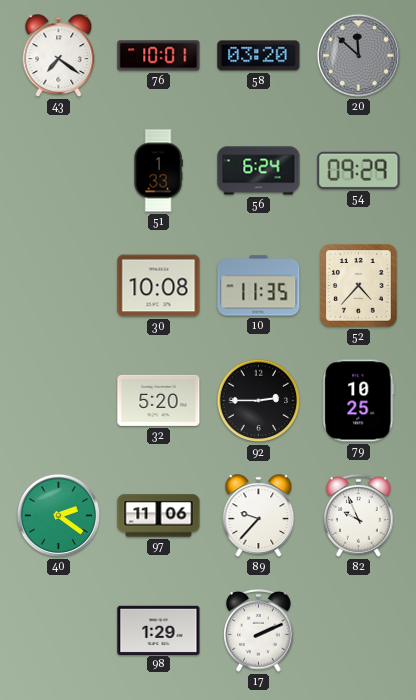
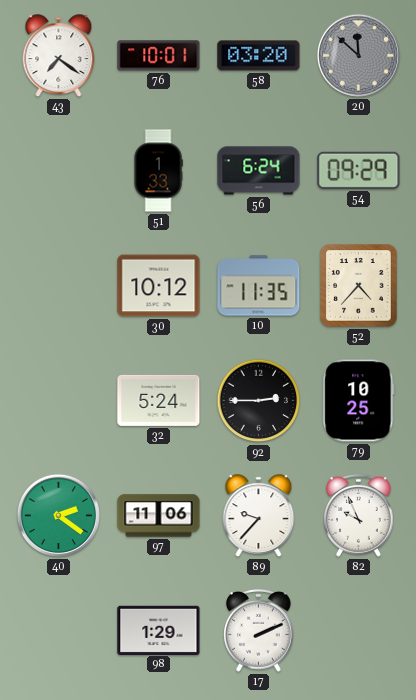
30: 10:08 -> 10:12
32: 5:20 -> 5:24
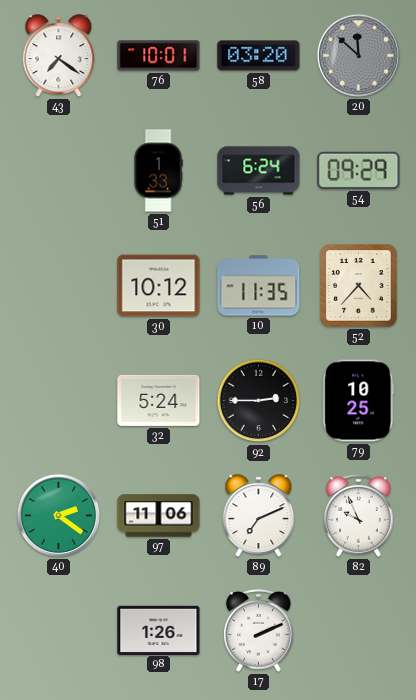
89: 9:37 -> 7:11
98: 1:29 -> 1:26
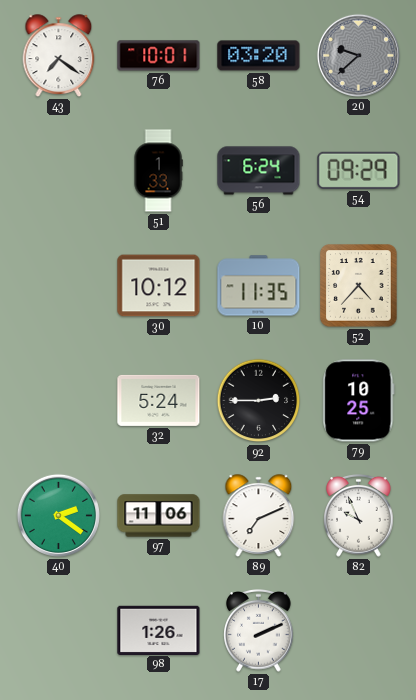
20: 11:52 -> 9:38
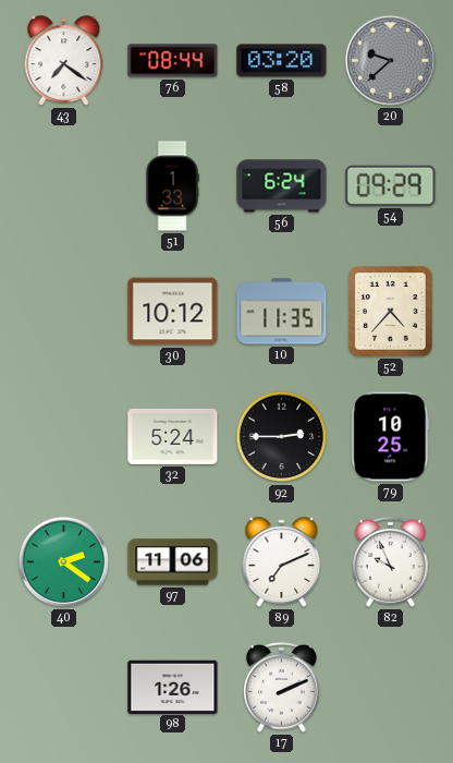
76: 10:01 -> 08:44
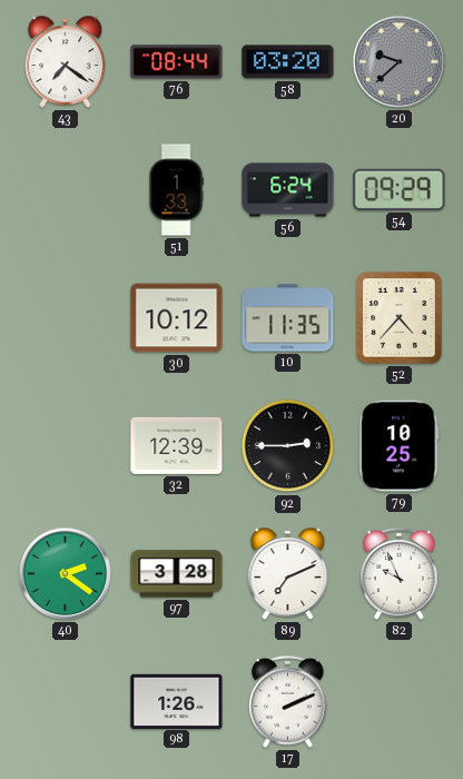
32: 5:24 -> 12:39
97: 11:06 -> 3:28
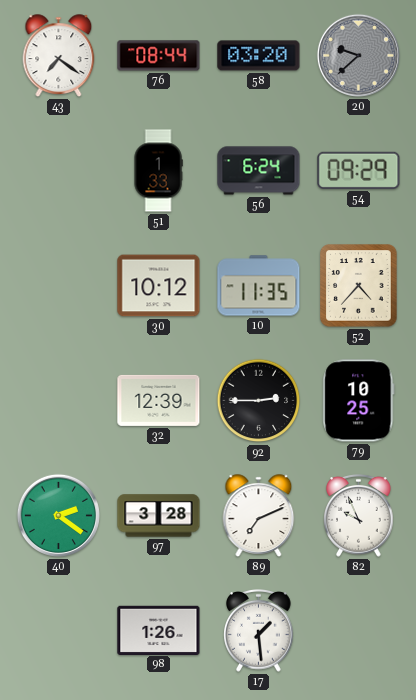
17: 2:11 -> 1:29
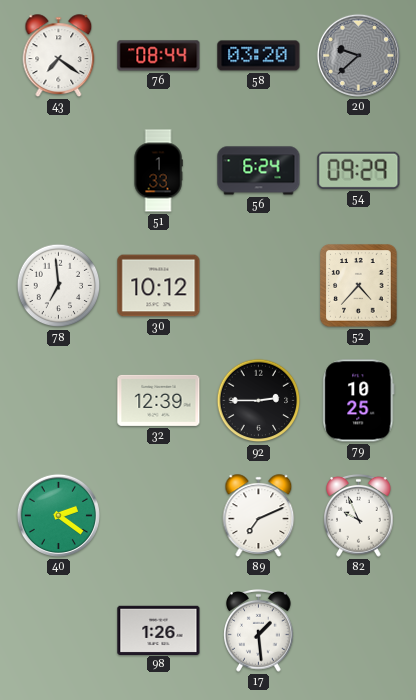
78: none -> 6:59
10: 11:35 -> none
97: 3:28 -> none
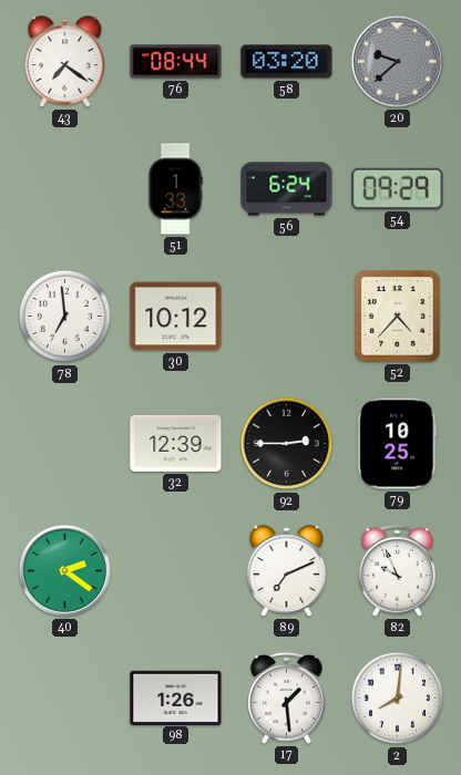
2: none -> 8:01
